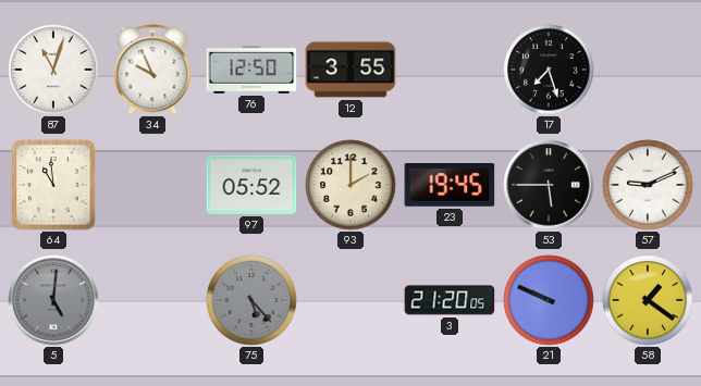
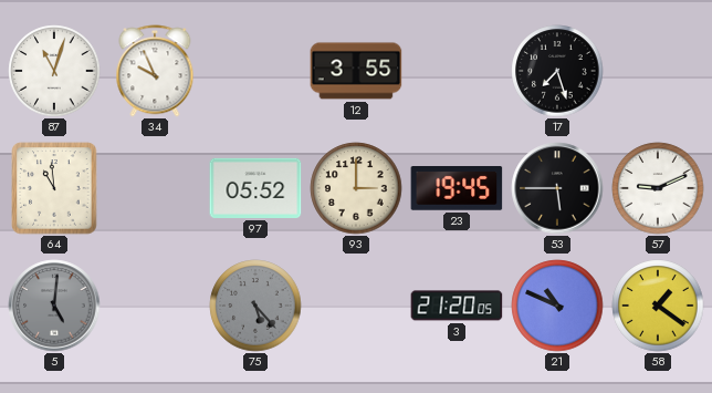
76: 12:50 -> none
93: 2:00 -> 3:00
21: 9:49 -> 10:49
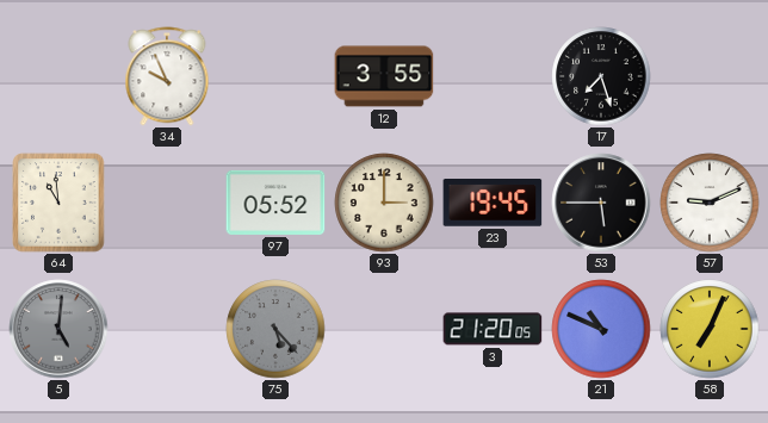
87: 11:03 -> none
58: 1:21 -> 7:04
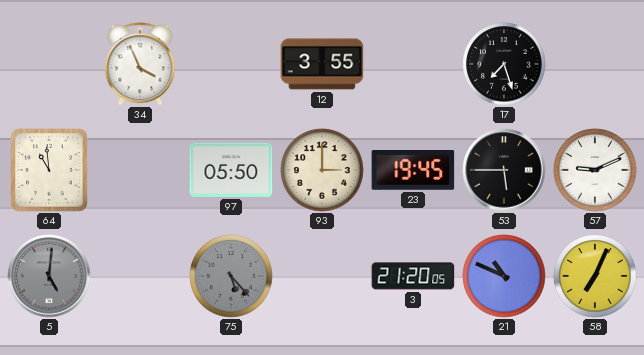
34: 9:56 -> 3:56
97: 05:52 -> 05:50
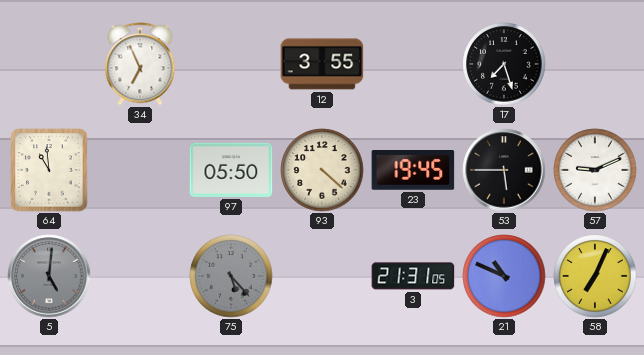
34: 3:56 -> 6:56
93: 3:00 -> 4:22
3: 21:20 -> 21:31
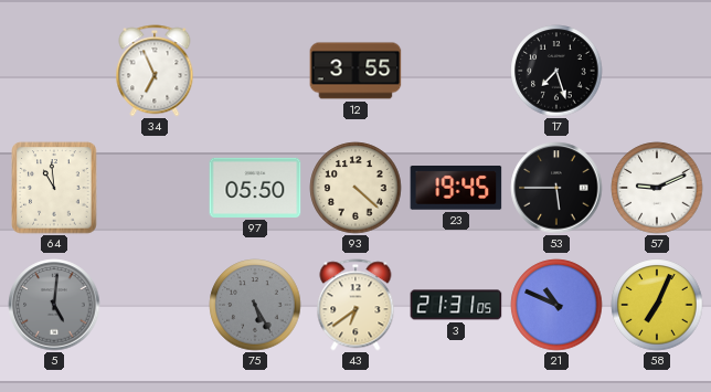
75: 5:23 -> 5:25
43: none -> 6:39
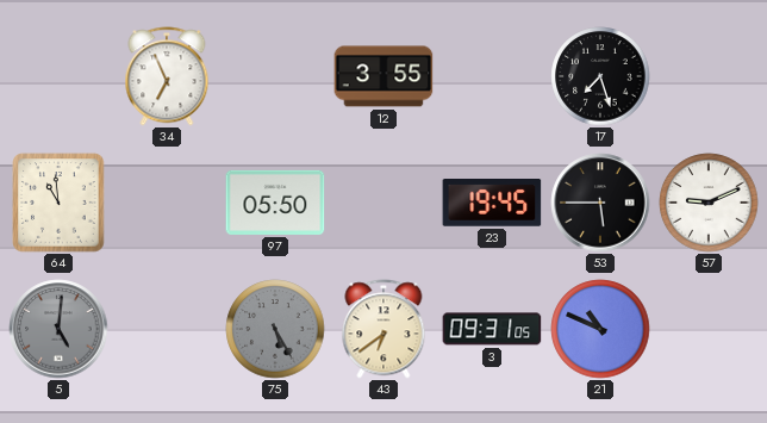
93: 4:22 -> none
3: 21:31 -> 09:31
58: 7:04 -> none
